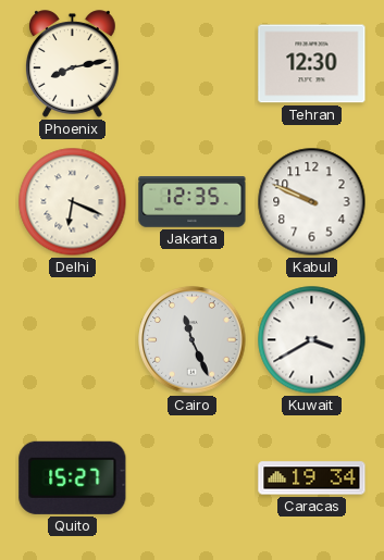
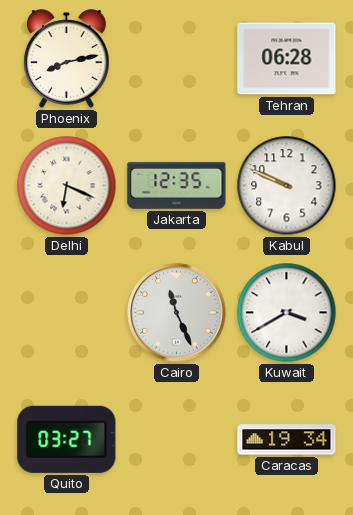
Tehran: 12:30 -> 06:28
Quito: 15:27 -> 03:27
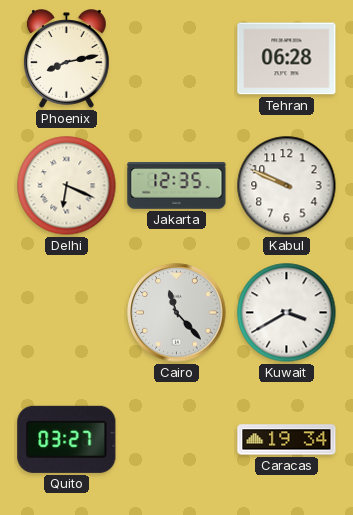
Cairo: 11:26 -> 11:23
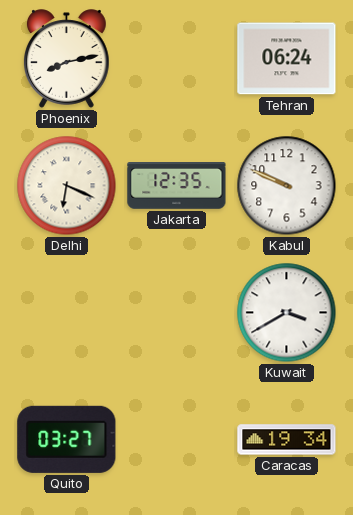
Tehran: 06:28 -> 06:24
Cairo: 11:23 -> none
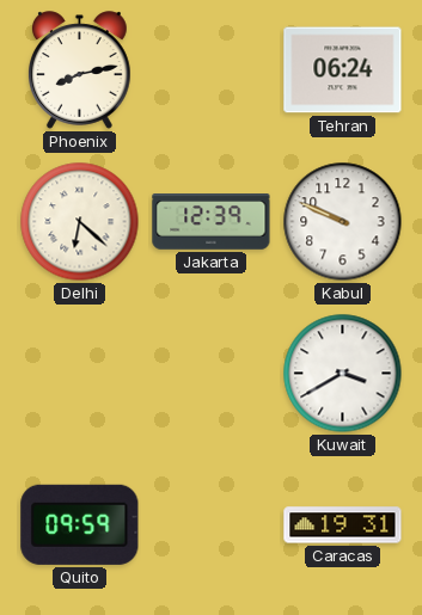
Delhi: 6:19 -> 6:22
Jakarta: 12:35 -> 12:39
Quito: 03:27 -> 09:59
Caracas: 19:34 -> 19:31
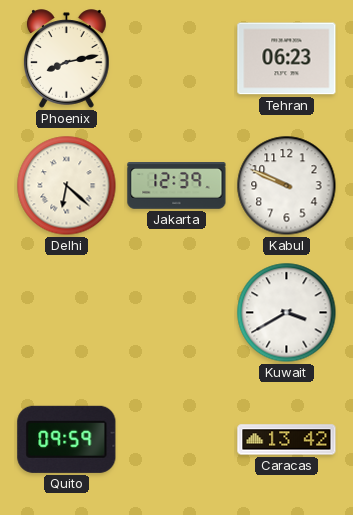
Tehran: 06:24 -> 06:23
Caracas: 19:31 -> 13:42
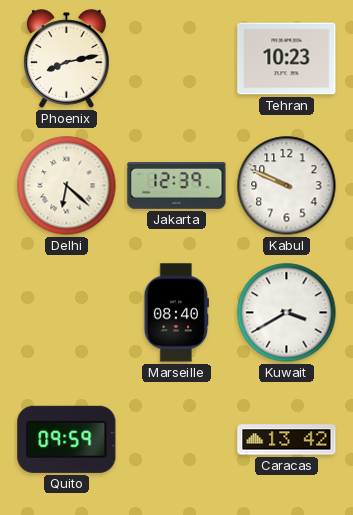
Tehran: 06:23 -> 10:23
Marseille: none -> 08:40
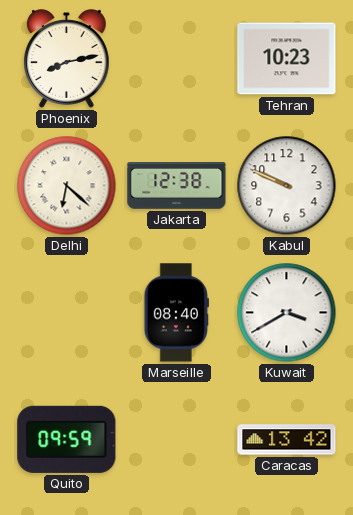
Jakarta: 12:39 -> 12:38
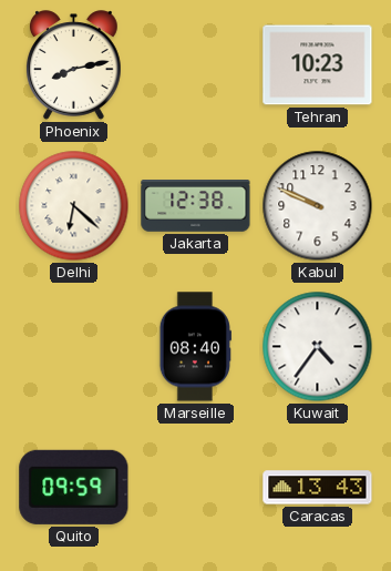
Kuwait: 3:40 -> 4:36
Caracas: 13:42 -> 13:43
